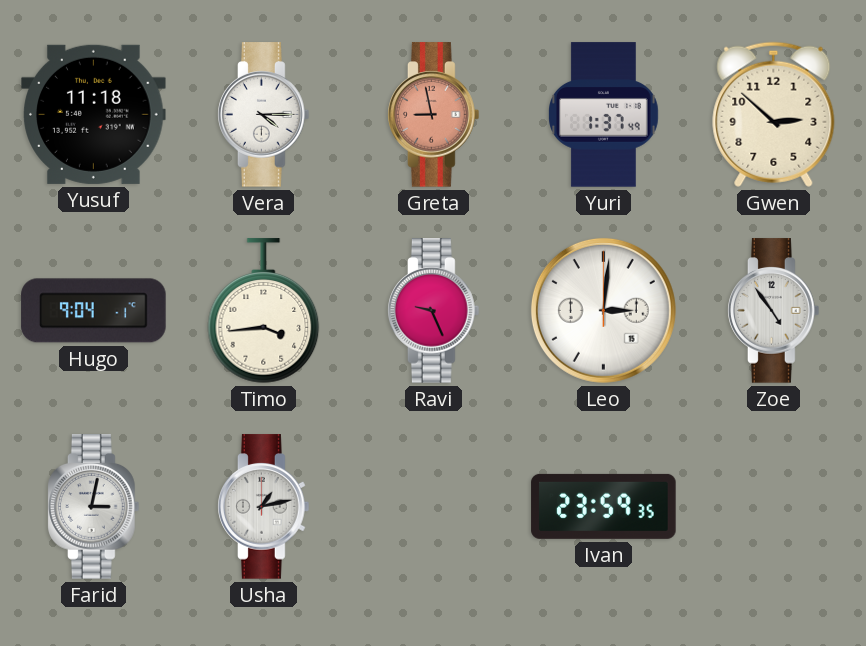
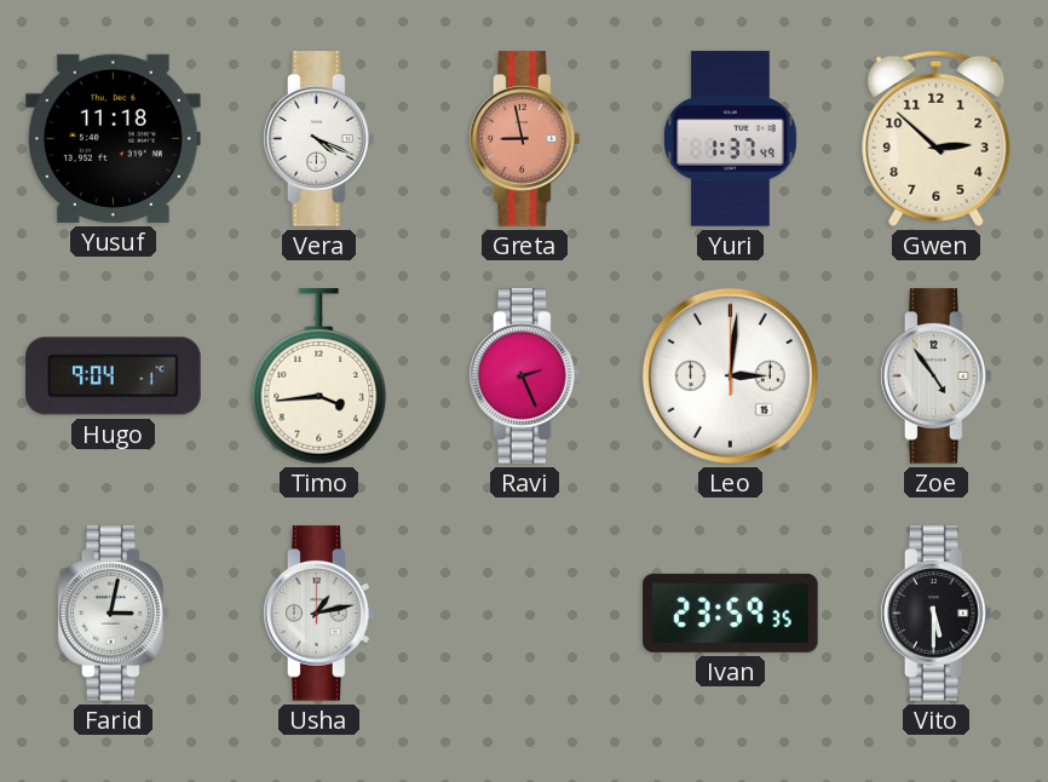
Vera: 4:15 -> 4:19
Ravi: 9:26 -> 2:26
Vito: none -> 5:30
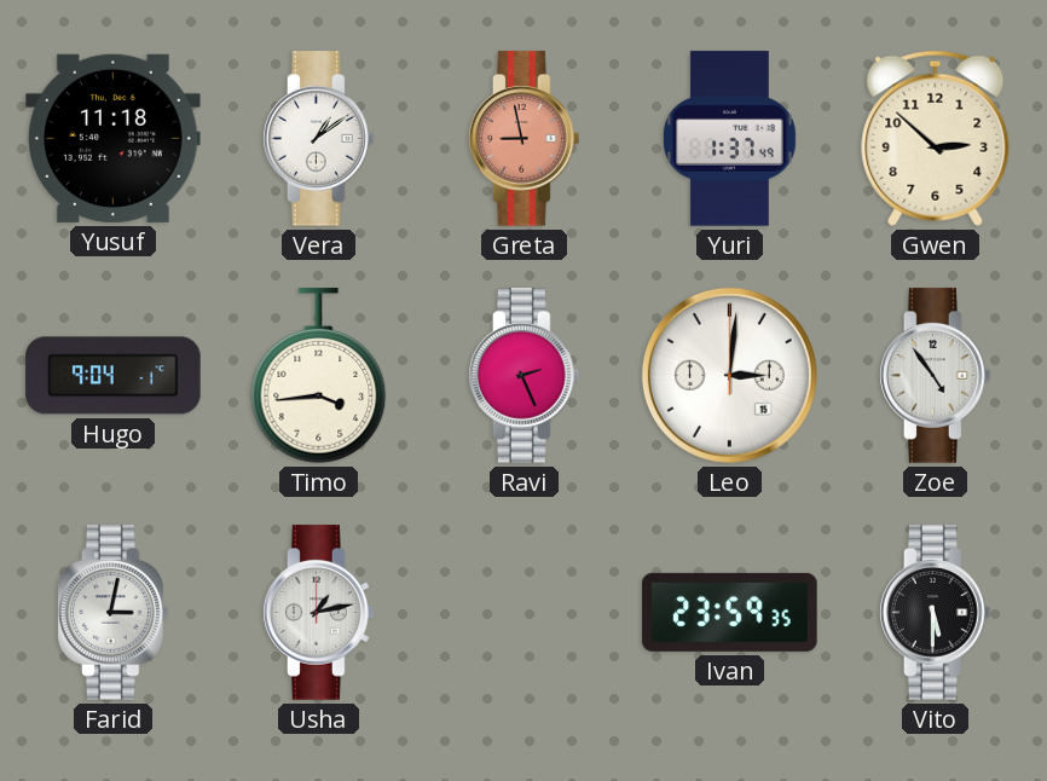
Vera: 4:19 -> 1:09
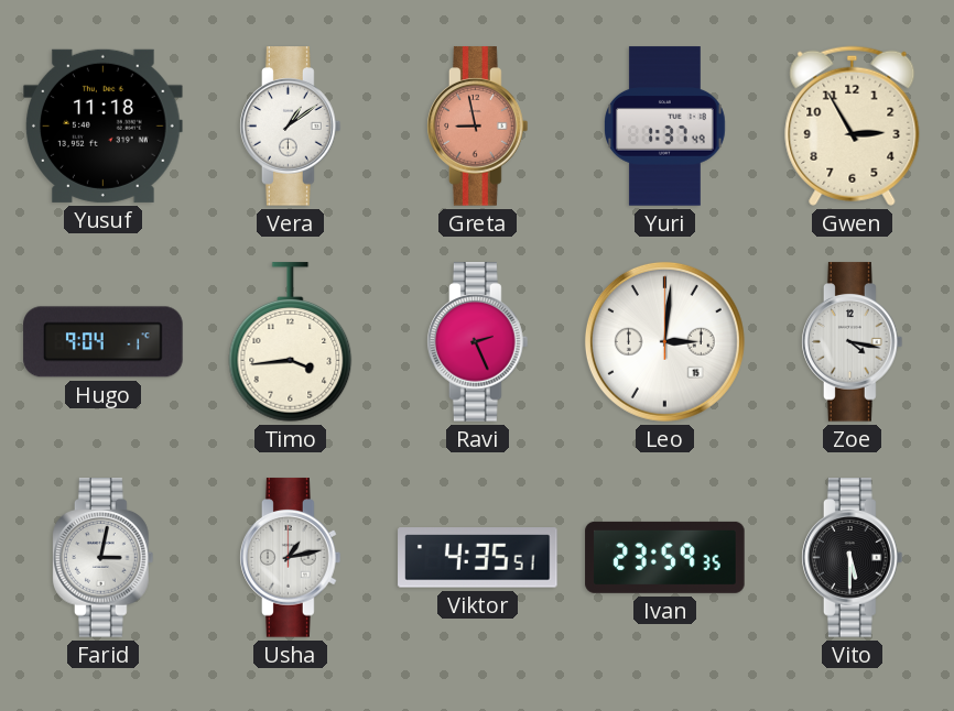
Gwen: 2:52 -> 2:55
Zoe: 4:54 -> 4:17
Viktor: none -> 4:35
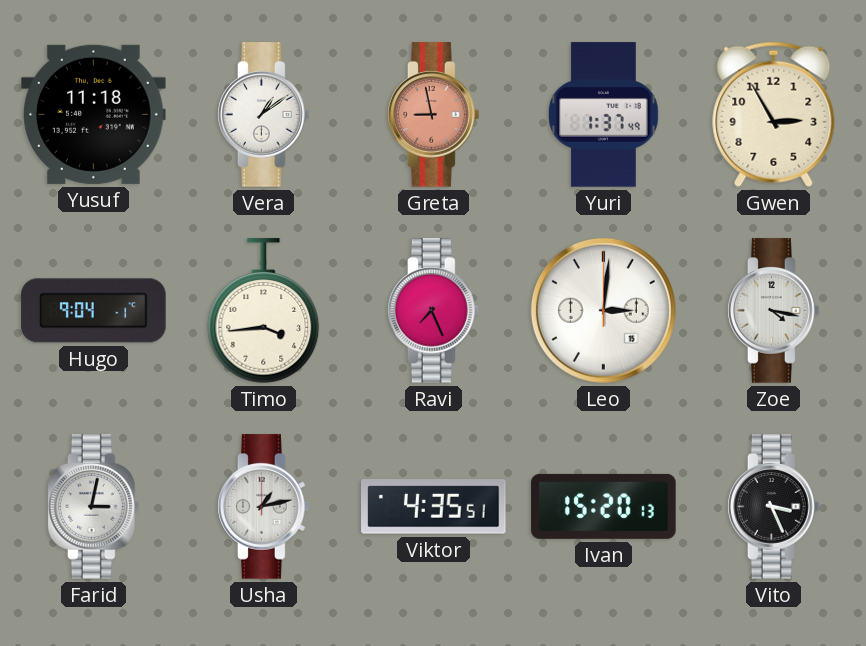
Ravi: 2:26 -> 7:26
Ivan: 23:59 -> 15:20
Vito: 5:30 -> 3:26
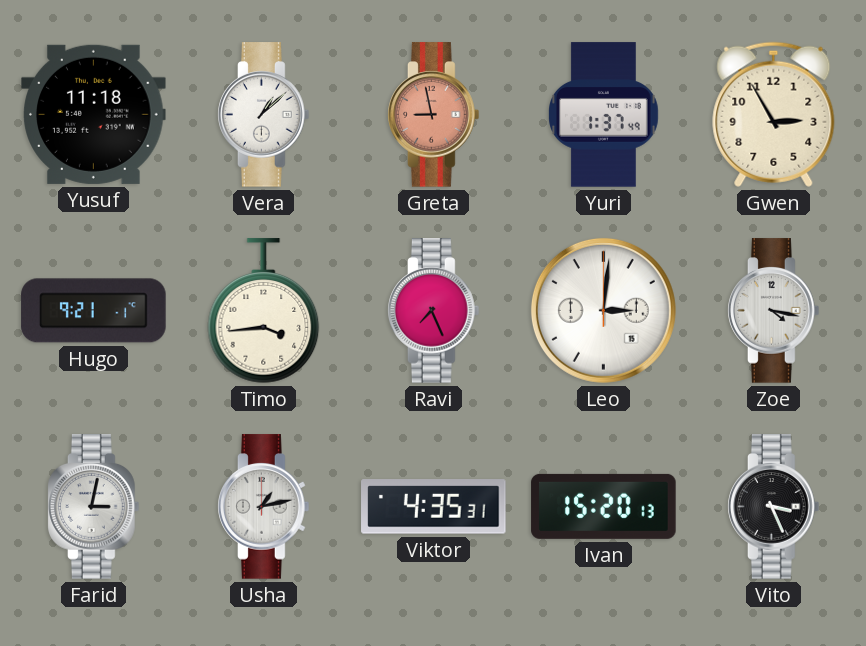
Vera: 1:09 -> 1:08
Hugo: 9:04 -> 9:21
Viktor: 4:35:51 -> 4:35:31
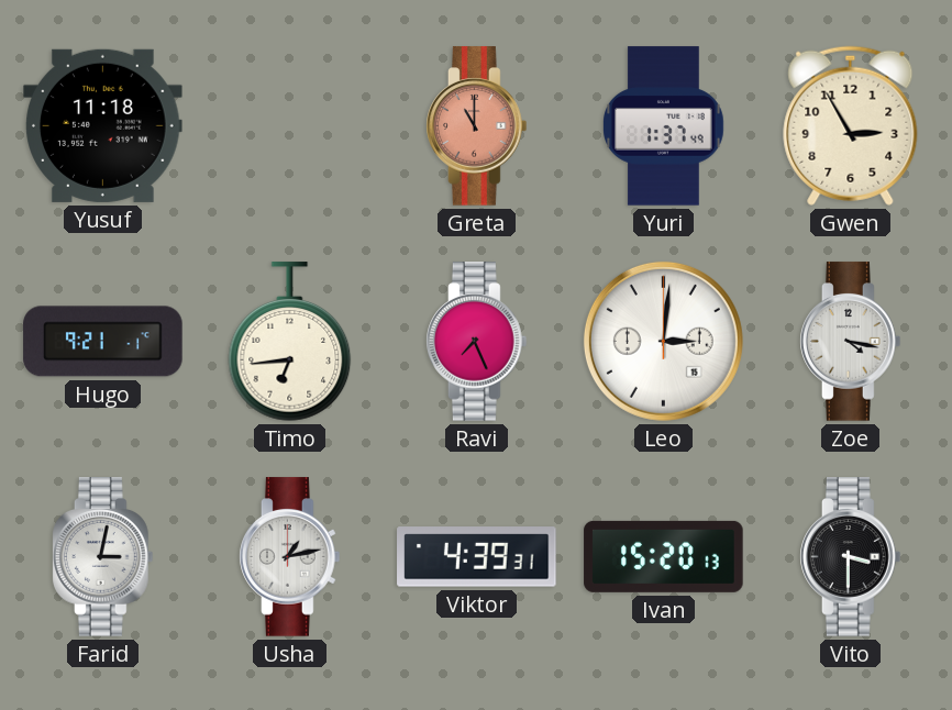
Vera: 1:08 -> none
Greta: 8:58 -> 11:00
Timo: 3:44 -> 6:44
Viktor: 4:35 -> 4:39
Vito: 3:26 -> 3:30
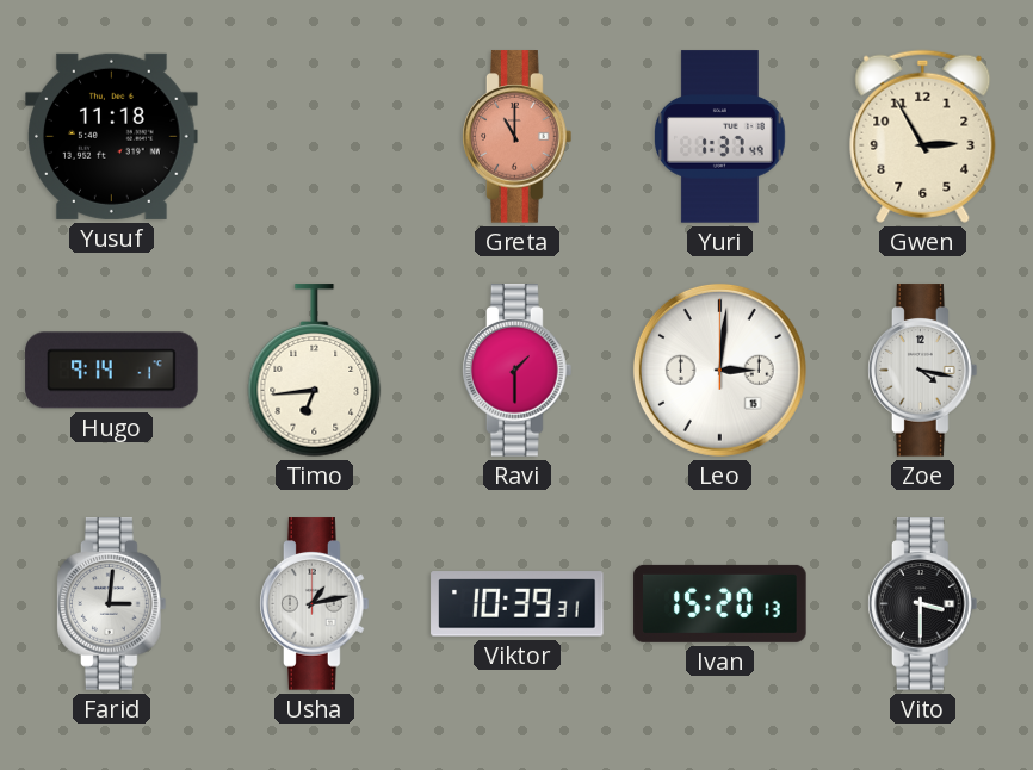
Hugo: 9:21 -> 9:14
Ravi: 7:26 -> 1:30
Farid: 3:02 -> 3:01
Viktor: 4:39 -> 10:39
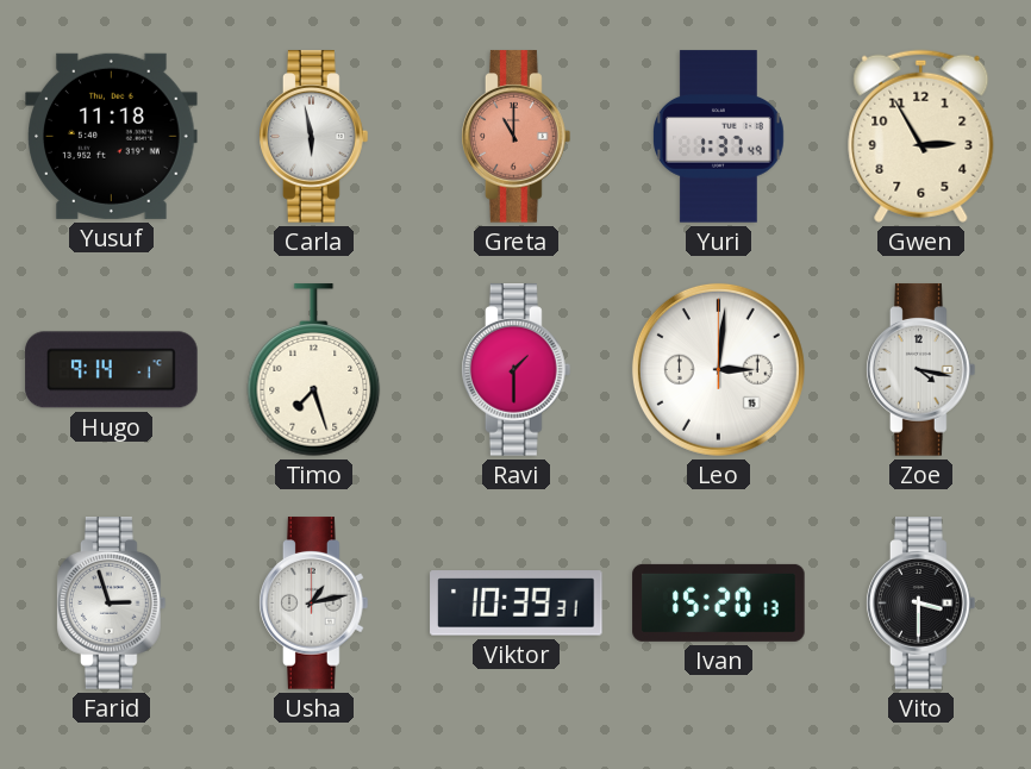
Carla: none -> 5:58
Timo: 6:44 -> 7:27
Farid: 3:01 -> 2:57
